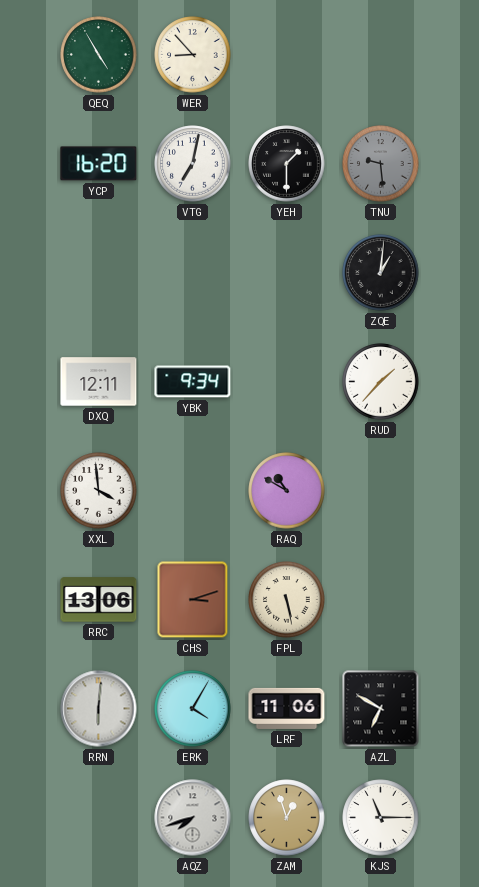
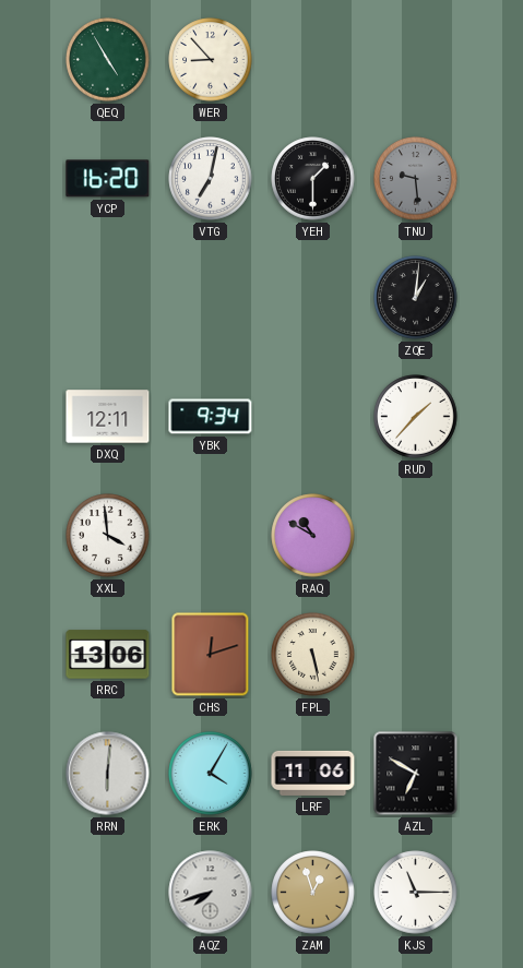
CHS: 3:12 -> 12:12
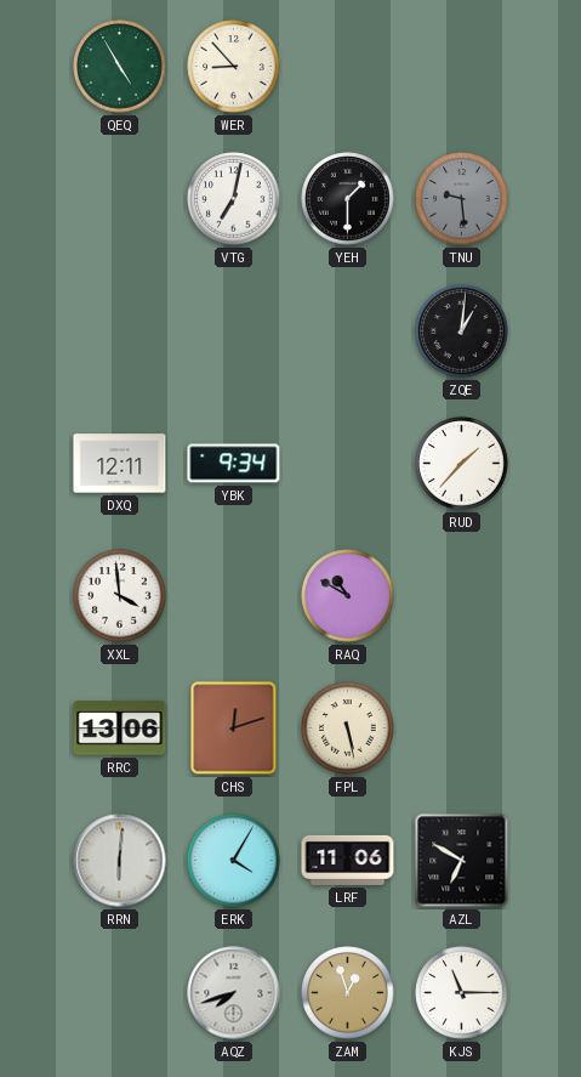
YCP: 16:20 -> none
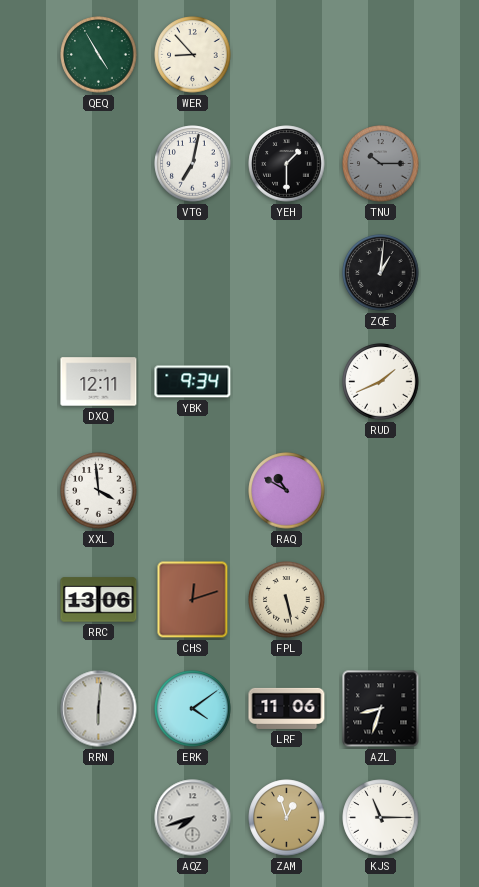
TNU: 9:29 -> 10:15
RUD: 1:37 -> 1:41
ERK: 4:05 -> 4:09
AZL: 6:50 -> 8:33
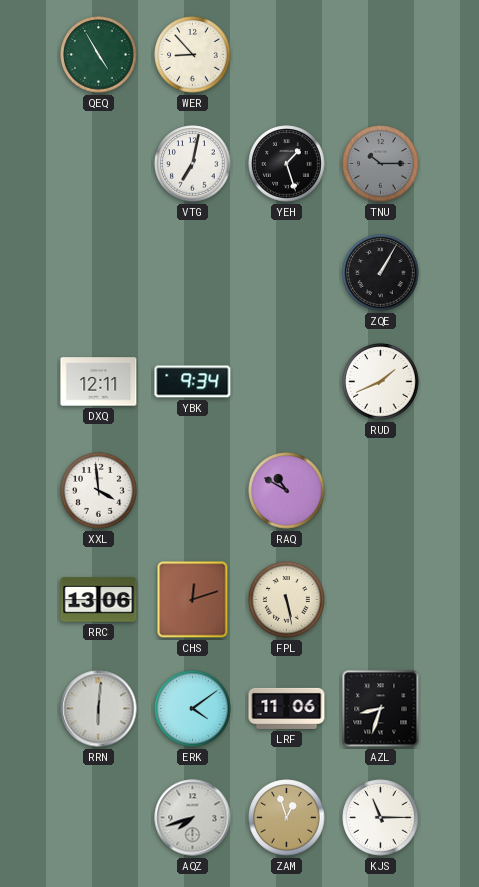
YEH: 1:30 -> 1:27
ZQE: 1:01 -> 1:05
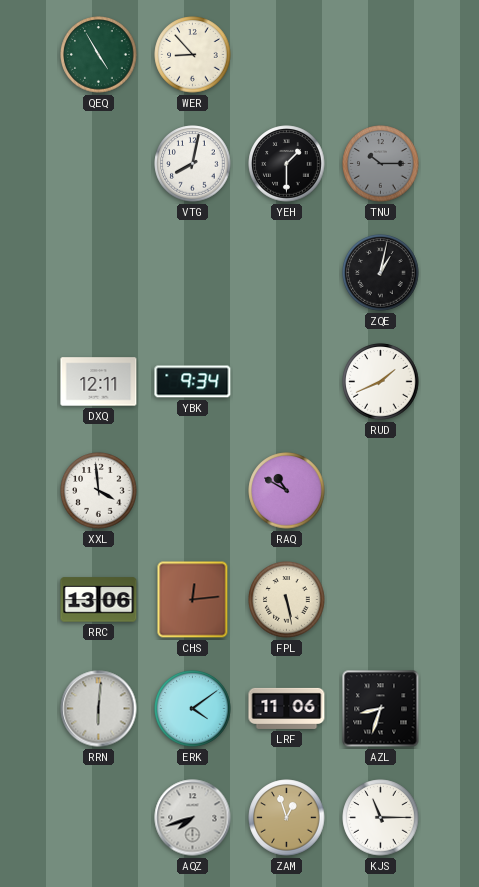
VTG: 7:02 -> 8:02
YEH: 1:27 -> 1:30
ZQE: 1:05 -> 1:02
CHS: 12:12 -> 12:14
